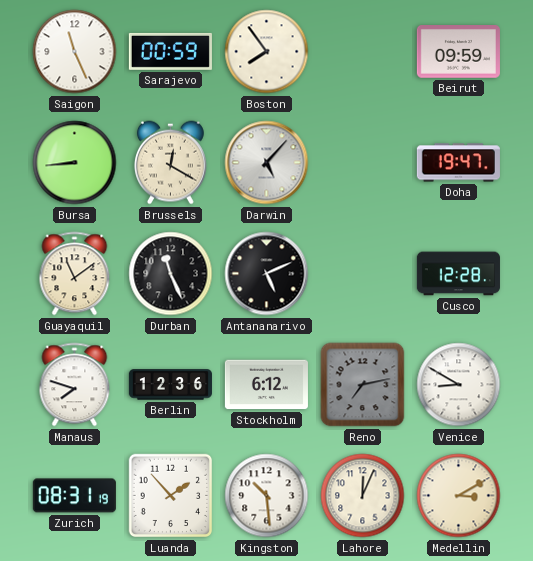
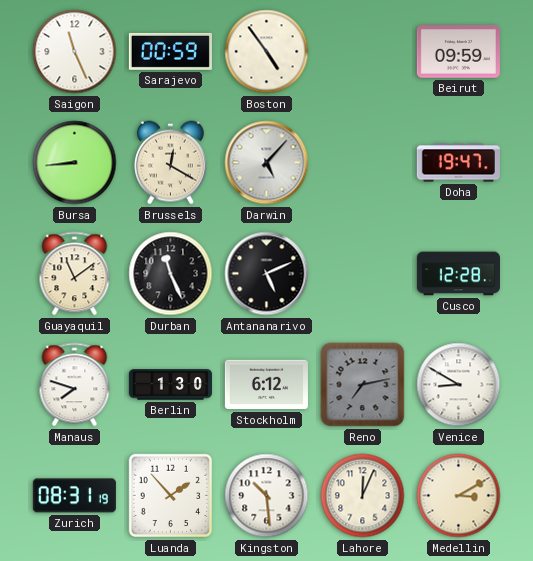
Boston: 7:54 -> 4:54
Berlin: 12:36 -> 1:30
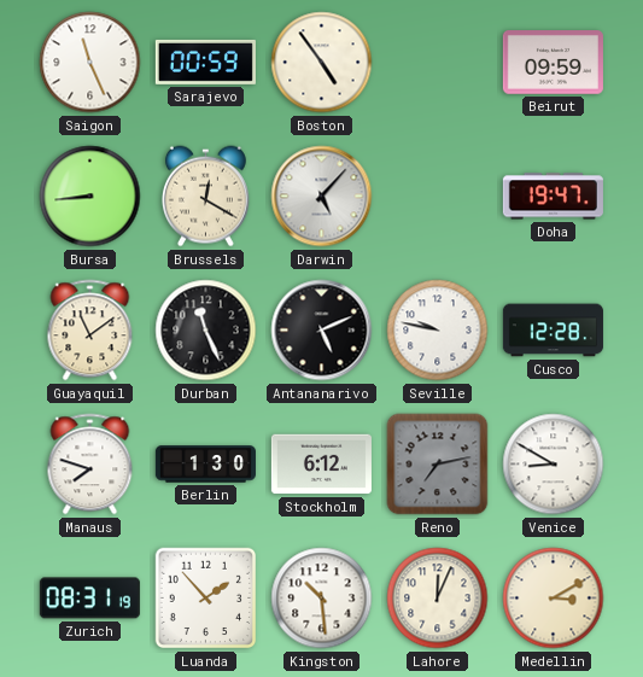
Seville: none -> 9:47
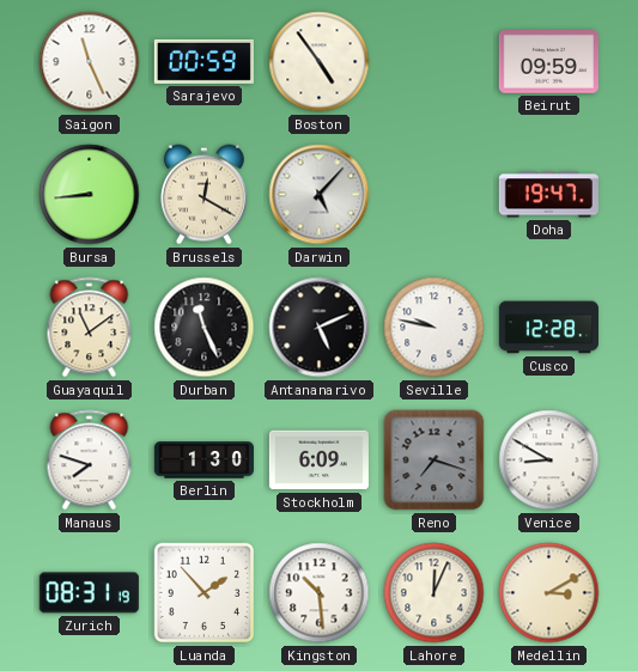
Stockholm: 6:12 -> 6:09
Reno: 7:13 -> 7:18
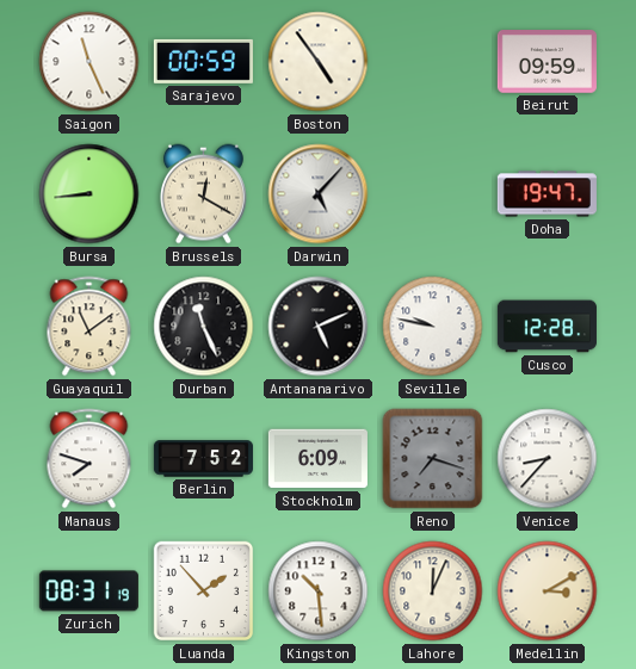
Berlin: 1:30 -> 7:52
Venice: 8:50 -> 8:37
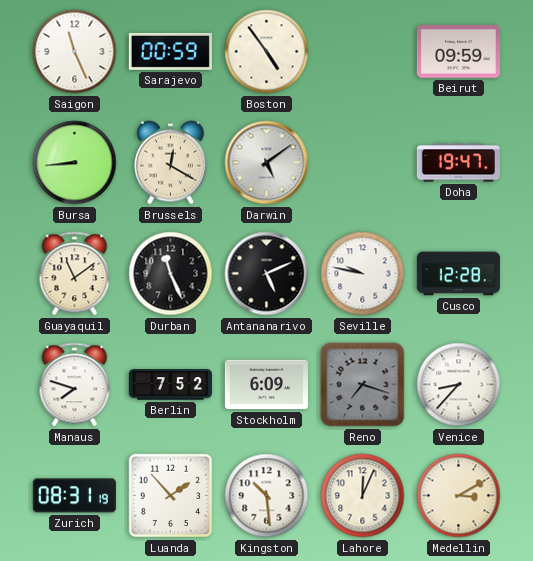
Darwin: 5:07 -> 5:09
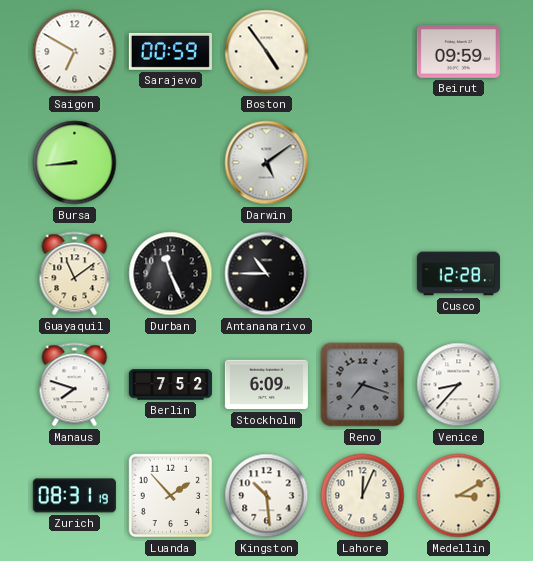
Saigon: 11:26 -> 6:50
Brussels: 12:20 -> none
Doha: 19:47 -> none
Antananarivo: 5:11 -> 10:45
Seville: 9:47 -> none
